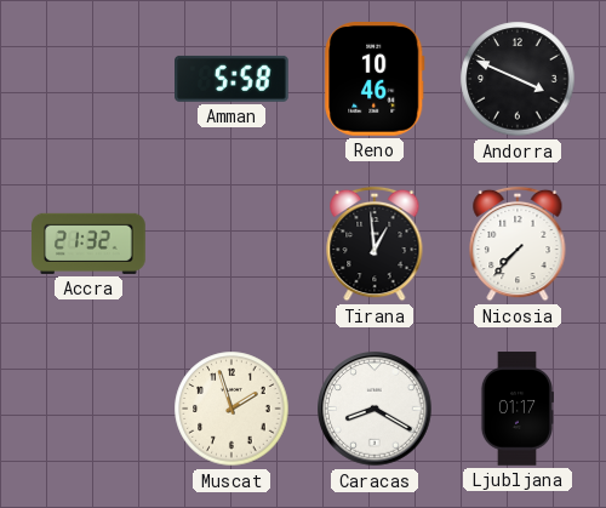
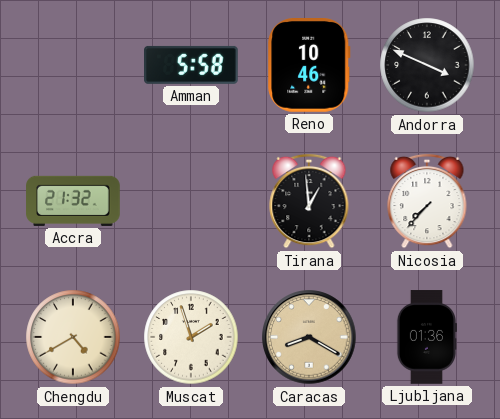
Chengdu: none -> 4:40
Caracas dial: white -> champagne
Ljubljana: 01:17 -> 01:36
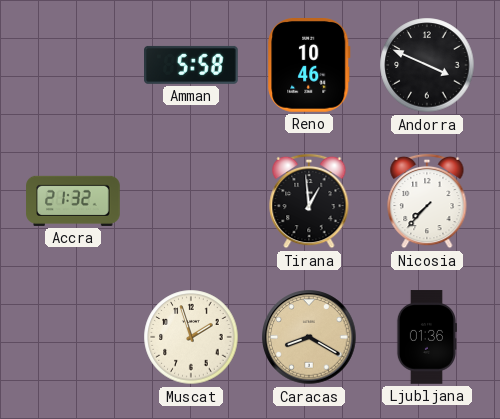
Chengdu: 4:40 -> none
